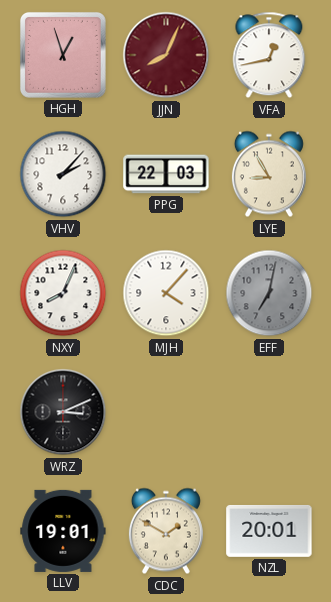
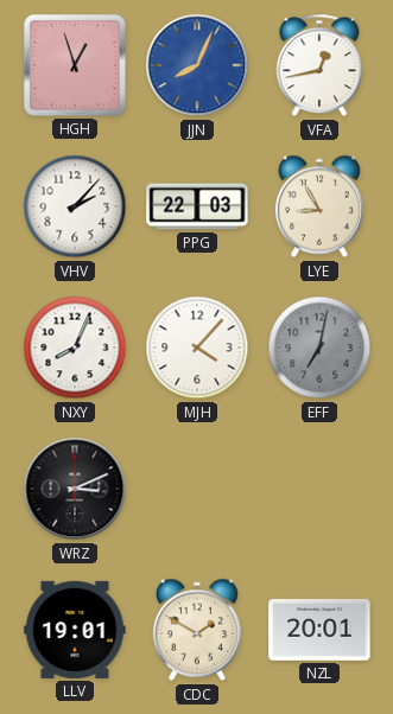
JJN dial: burgundy -> blue
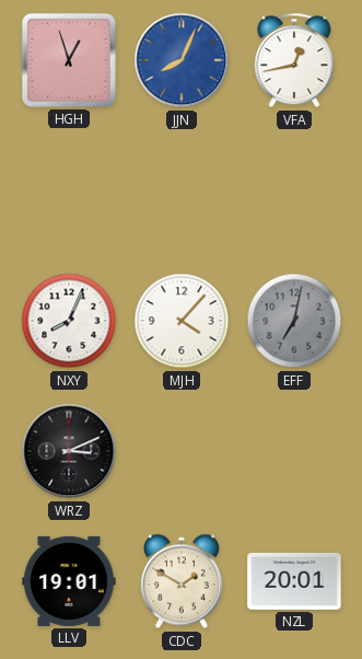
VHV: 2:07 -> none
PPG: 22:03 -> none
LYE: 8:55 -> none
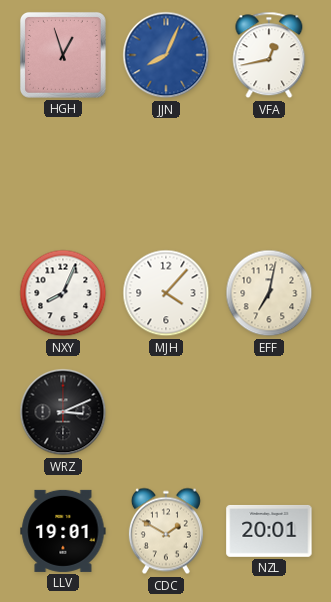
EFF dial: grey -> cream
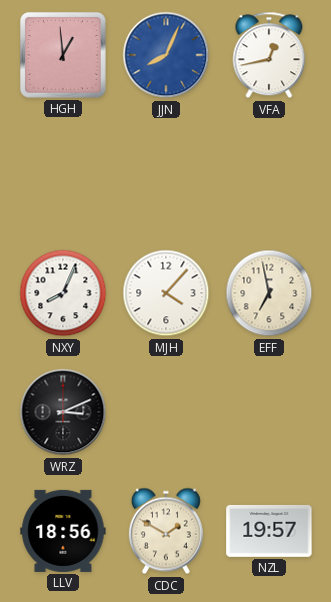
HGH: 12:57 -> 12:59
EFF: 7:02 -> 6:58
LLV: 19:01 -> 18:56
NZL: 20:01 -> 19:57
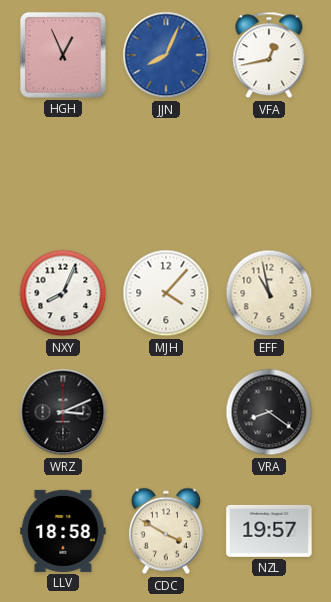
HGH: 12:59 -> 12:56
EFF: 6:58 -> 10:58
VRA: none -> 8:21
LLV: 18:56 -> 18:58
CDC: 1:50 -> 3:50
